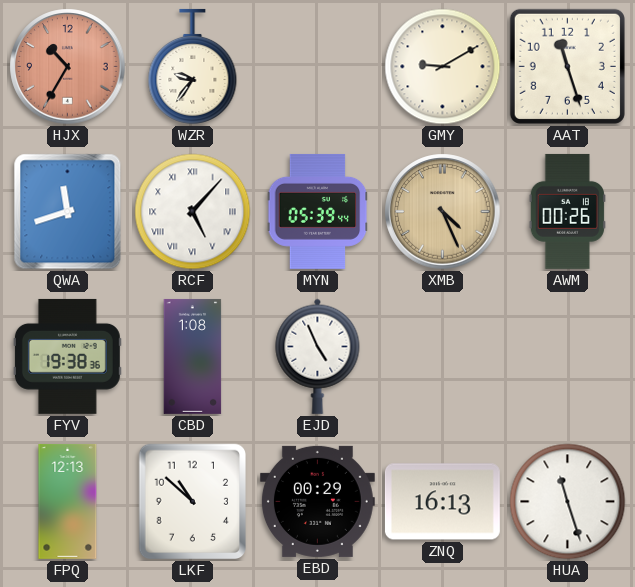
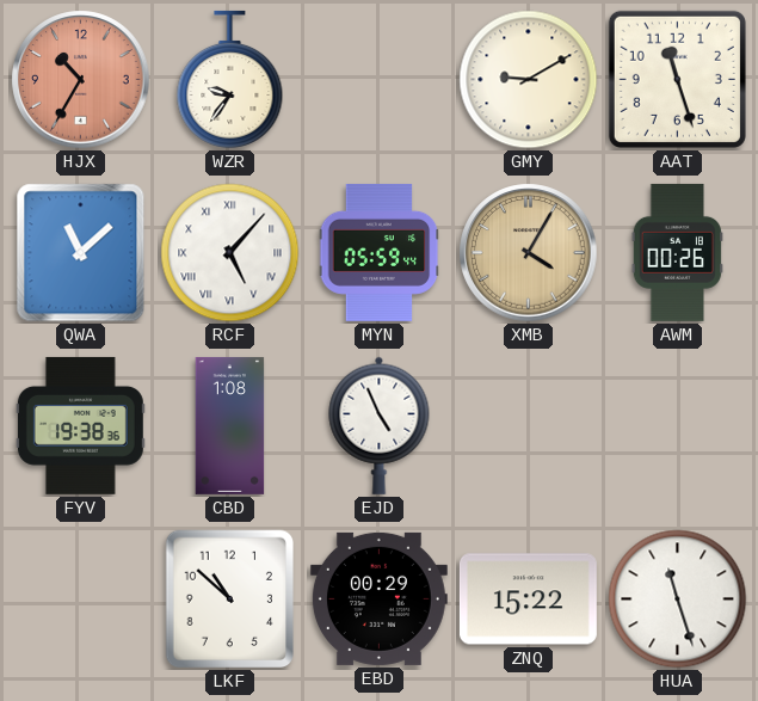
QWA: 11:42 -> 11:08
MYN: 05:39 -> 05:59
XMB: 4:26 -> 4:05
FPQ: 12:13 -> none
ZNQ: 16:13 -> 15:22
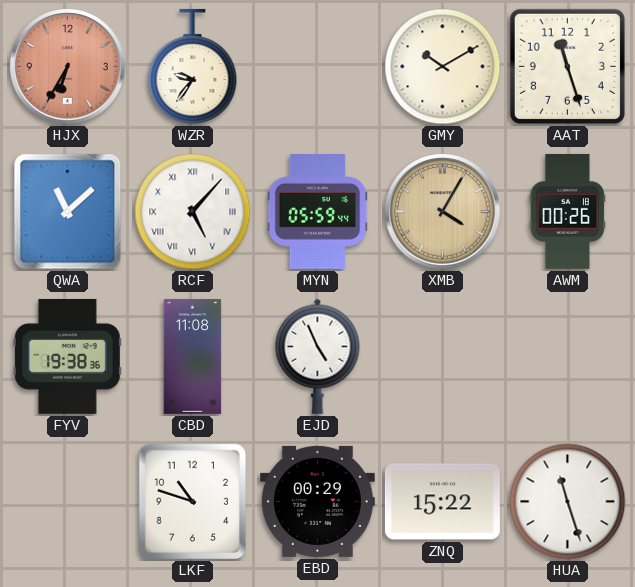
HJX: 10:35 -> 6:35
GMY: 9:10 -> 10:10
CBD: 1:08 -> 11:08
LKF: 10:52 -> 10:48
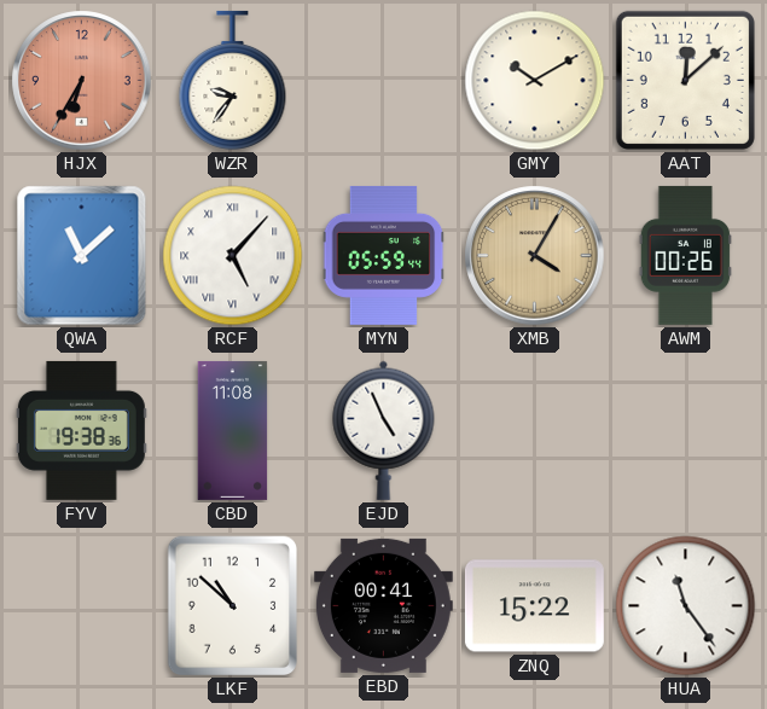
AAT: 11:27 -> 12:08
LKF: 10:48 -> 10:52
EBD: 00:29 -> 00:41
HUA: 11:27 -> 11:24
